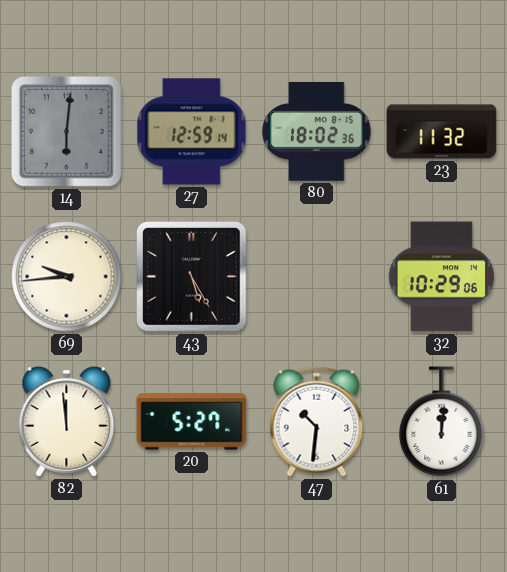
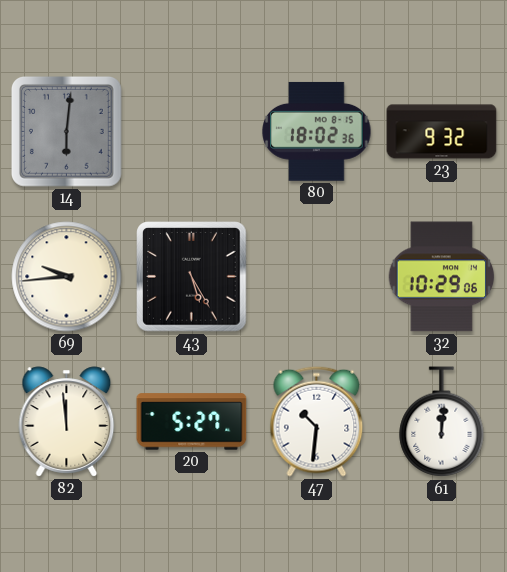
27: 12:59 -> none
23: 11:32 -> 9:32
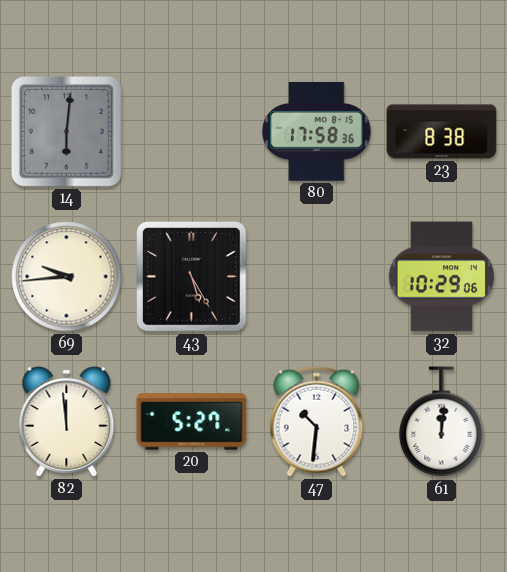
80: 18:02 -> 17:58
23: 9:32 -> 8:38
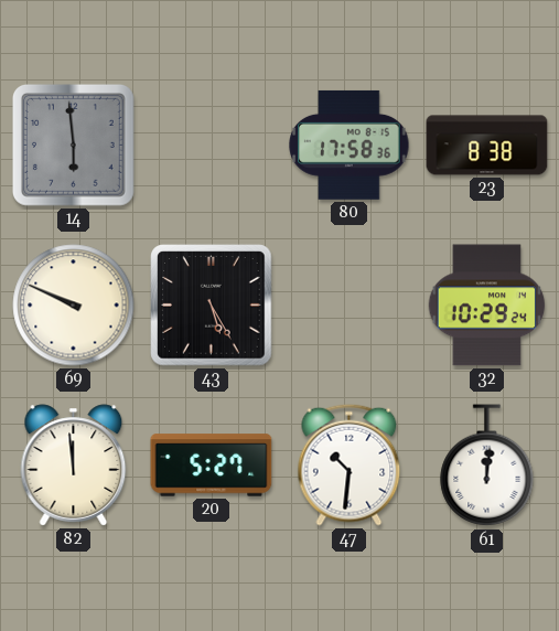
14: 6:01 -> 5:59
69: 9:44 -> 9:49
32: 10:29:06 -> 10:29:24
